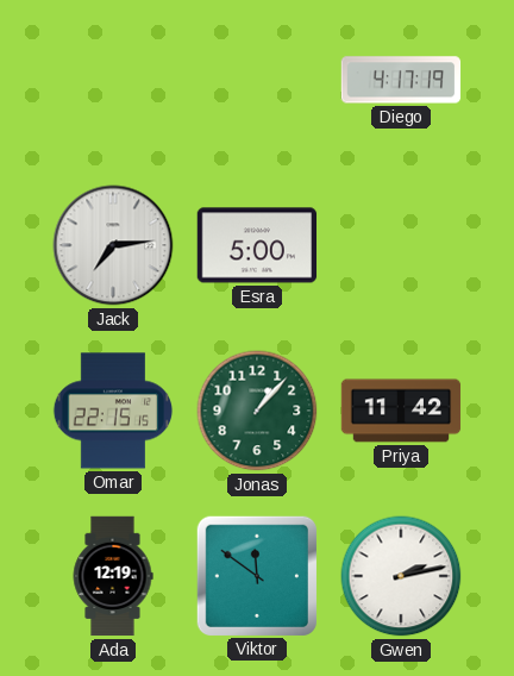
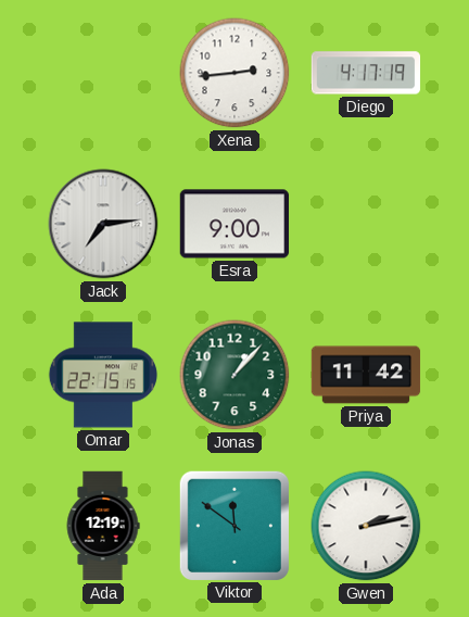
Xena: none -> 2:44
Esra: 5:00 -> 9:00
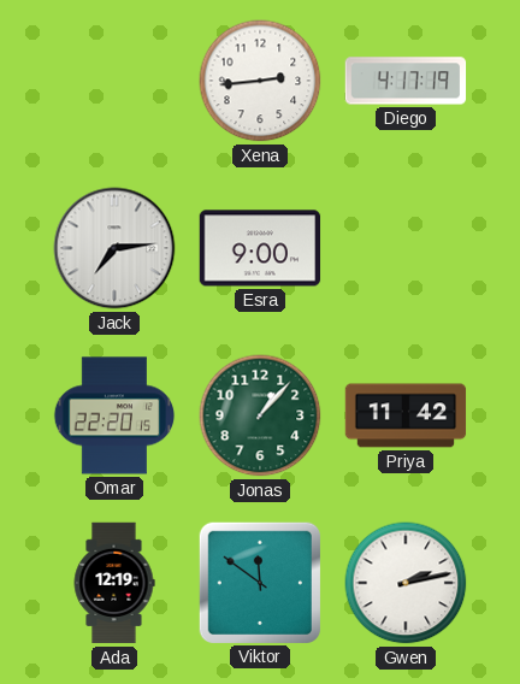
Omar: 22:15 -> 22:20
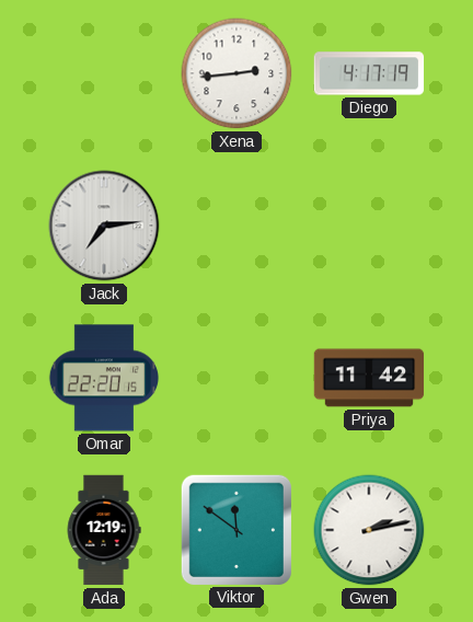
Esra: 9:00 -> none
Jonas: 1:07 -> none
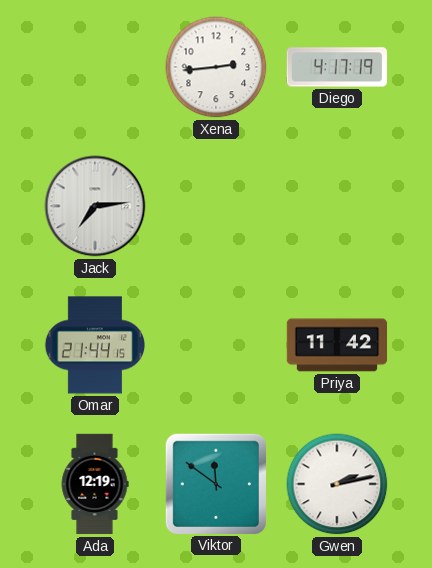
Omar: 22:20 -> 21:44
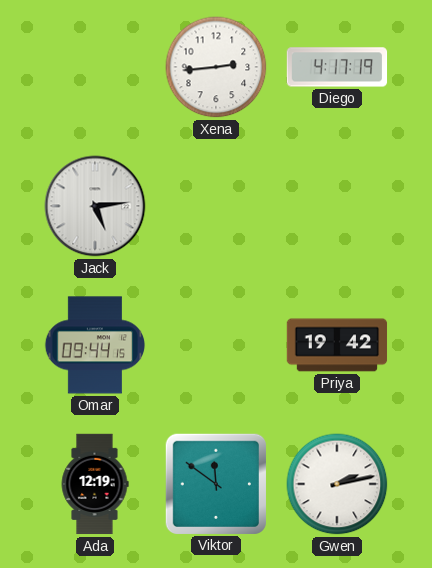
Jack: 7:14 -> 5:14
Omar: 21:44 -> 09:44
Priya: 11:42 -> 19:42
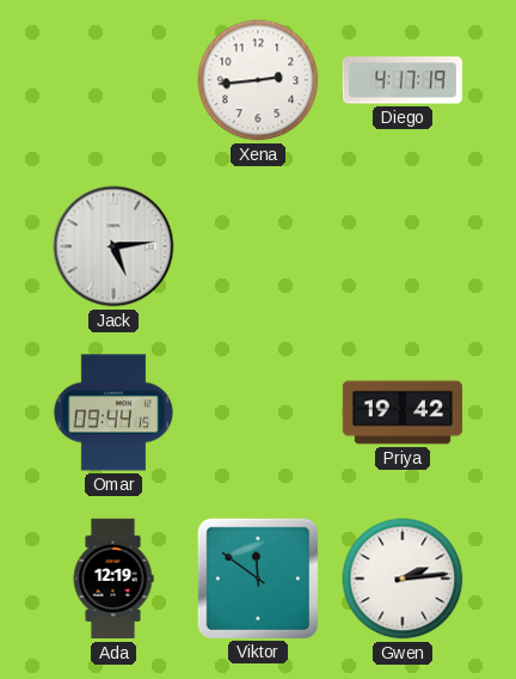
Gwen: 2:13 -> 2:14
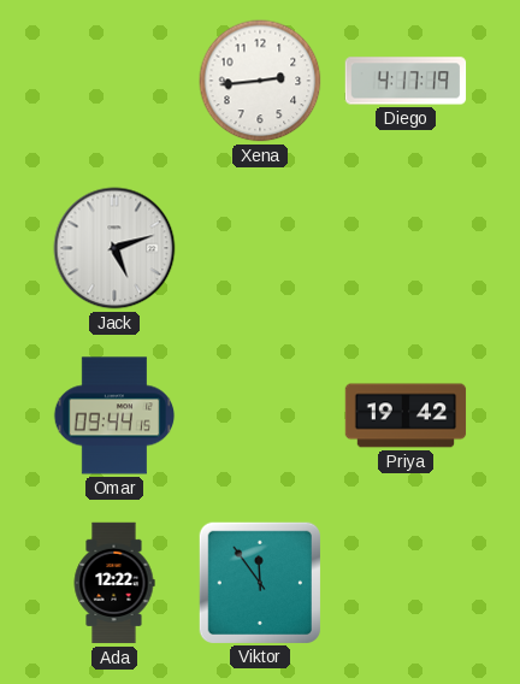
Jack: 5:14 -> 5:12
Ada: 12:19 -> 12:22
Viktor: 11:51 -> 11:54
Gwen: 2:14 -> none
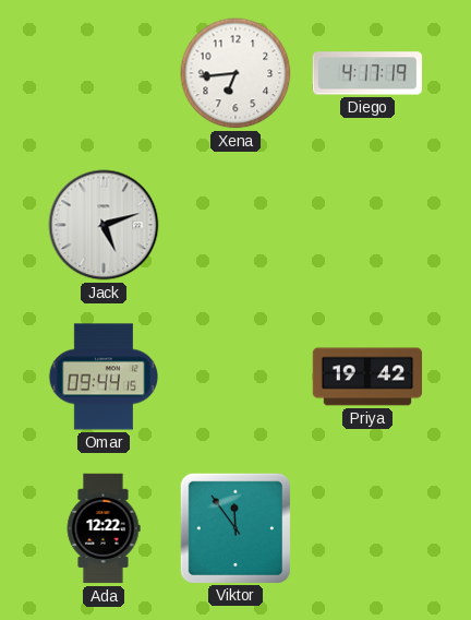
Xena: 2:44 -> 6:44
